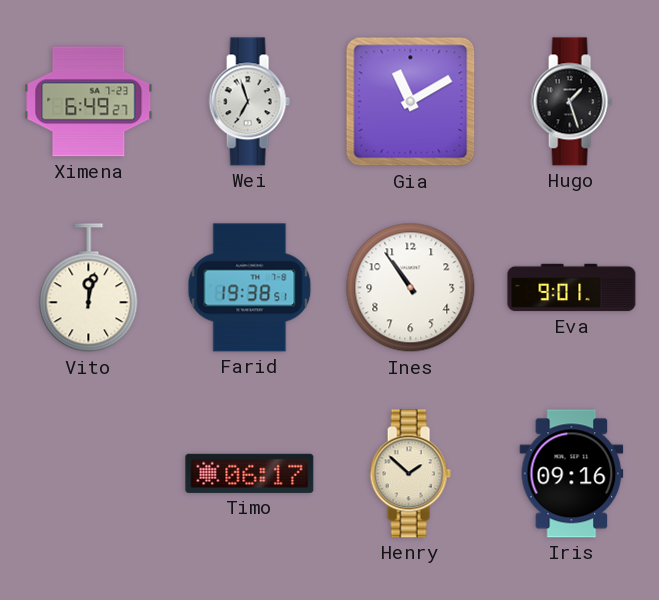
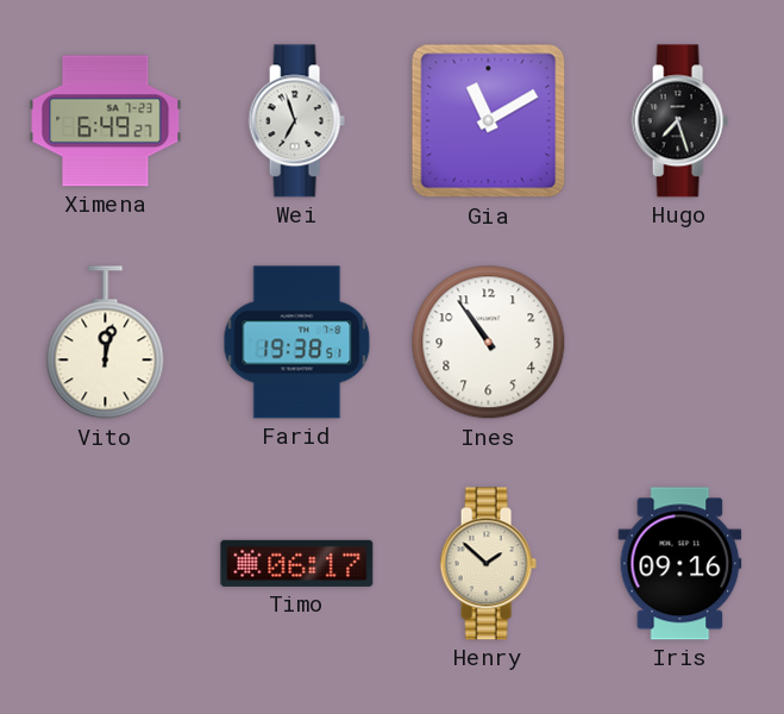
Hugo: 1:27 -> 7:27
Eva: 9:01 -> none
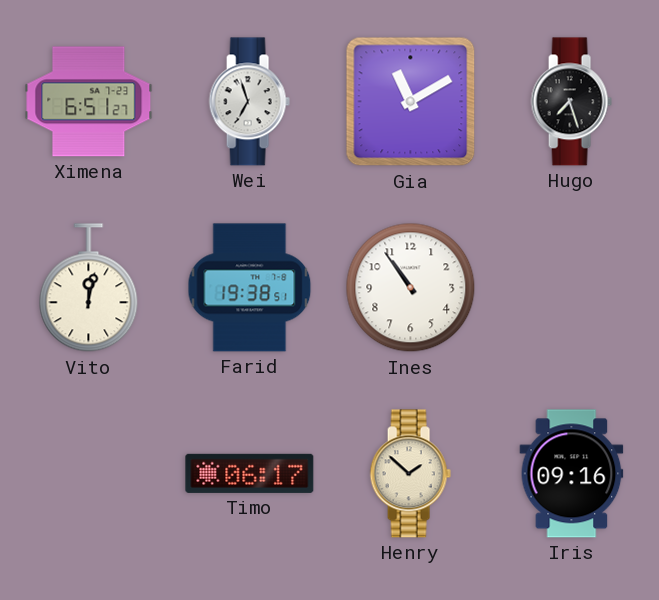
Ximena: 6:49 -> 6:51
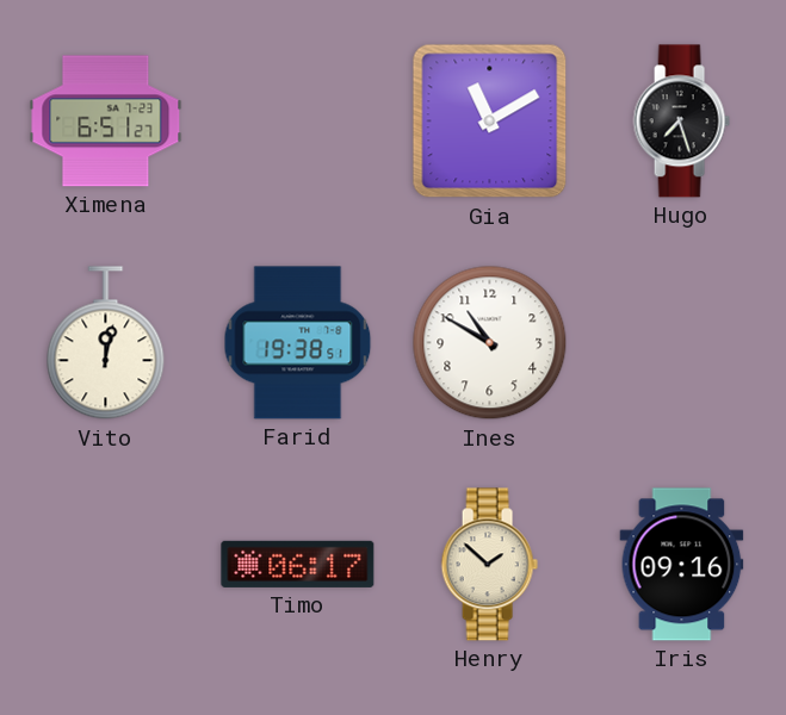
Wei: 6:57 -> none
Ines: 10:54 -> 10:50
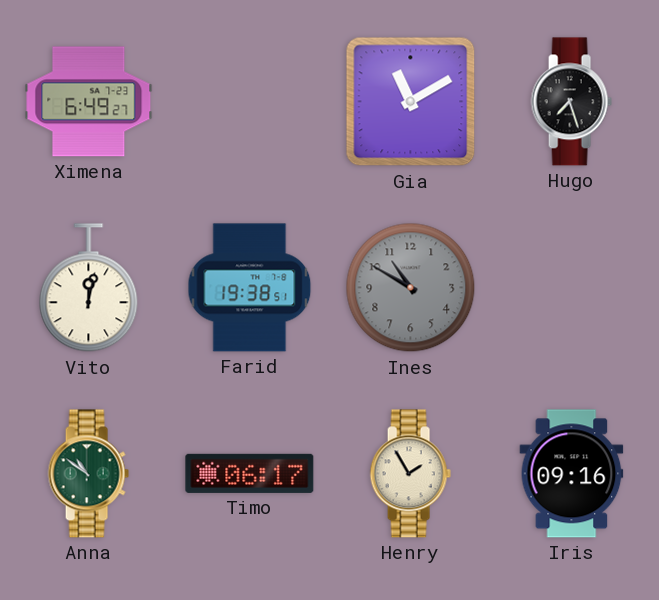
Ximena: 6:51 -> 6:49
Ines dial: white -> grey
Anna: none -> 10:51
Henry: 1:52 -> 1:55
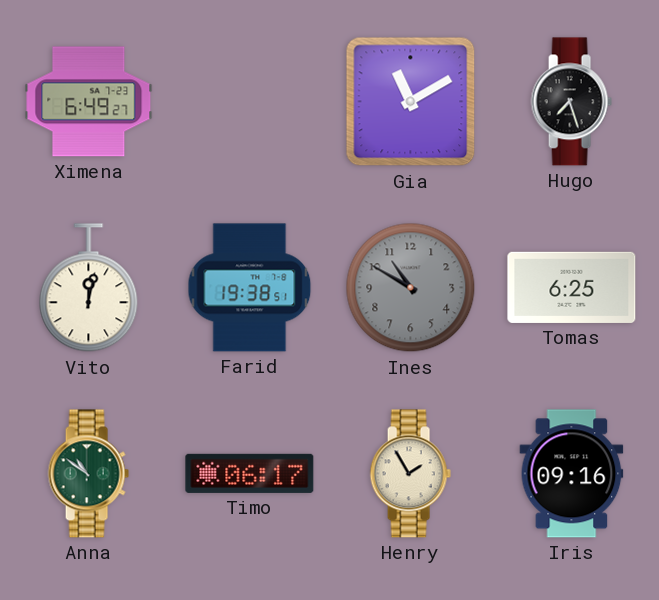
Tomas: none -> 6:25
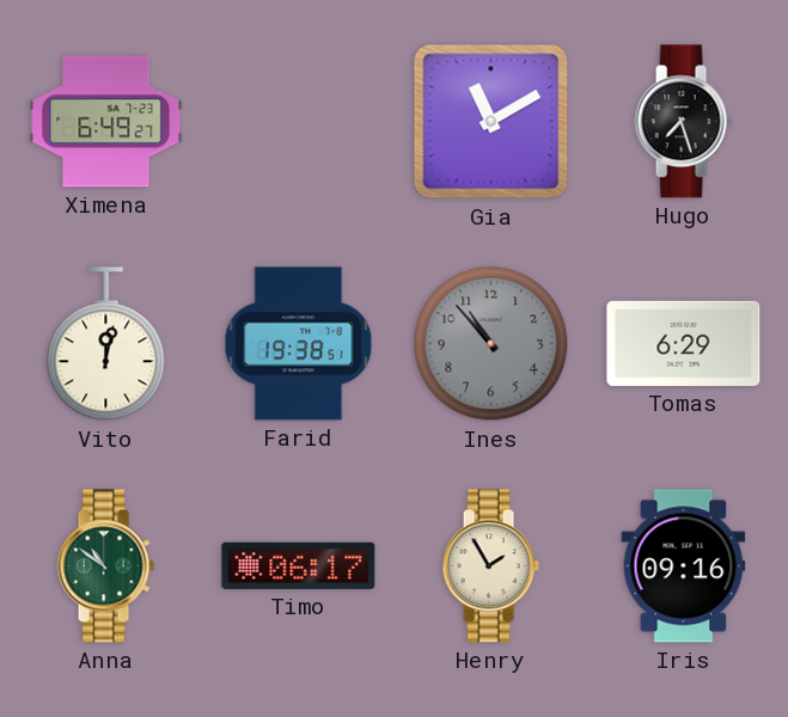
Ines: 10:50 -> 10:53
Tomas: 6:25 -> 6:29
